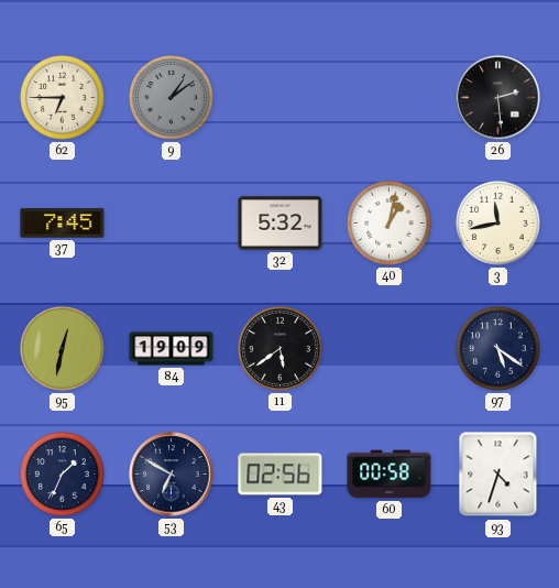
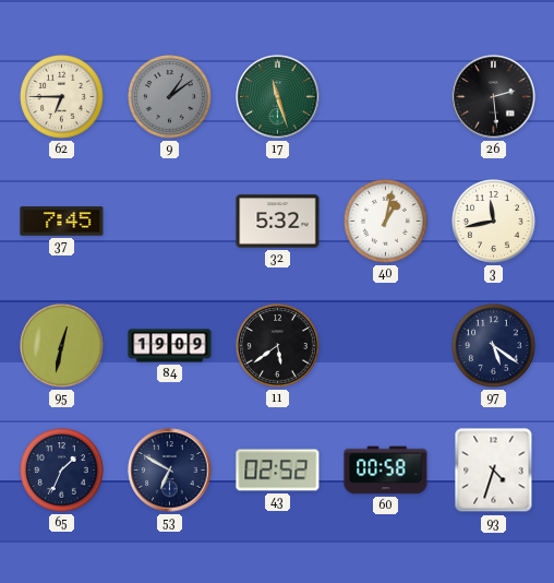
17: none -> 11:27
43: 02:56 -> 02:52
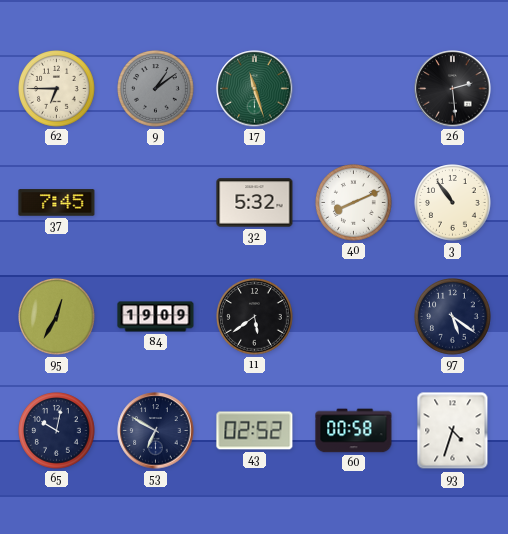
40: 1:02 -> 8:11
3: 11:43 -> 10:54
95: 12:32 -> 12:35
65: 1:34 -> 10:02
